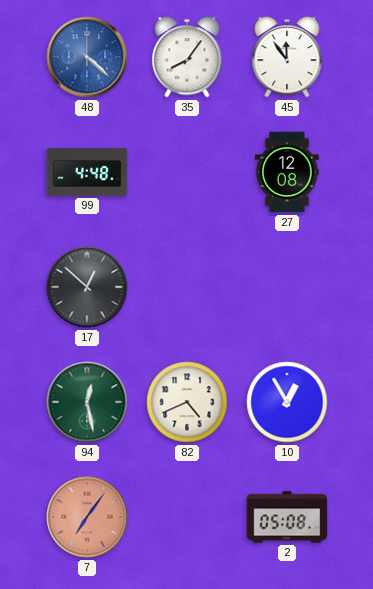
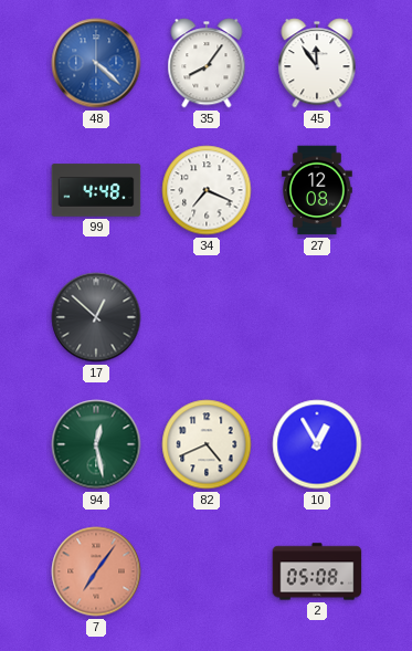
34: none -> 7:19
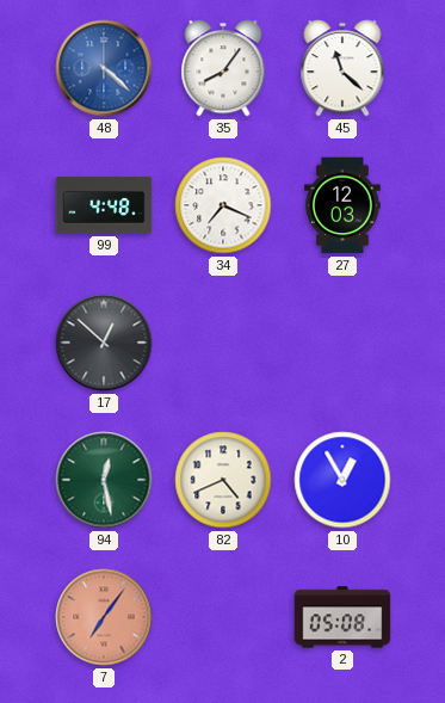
45: 11:54 -> 11:22
27: 12:08 -> 12:03
